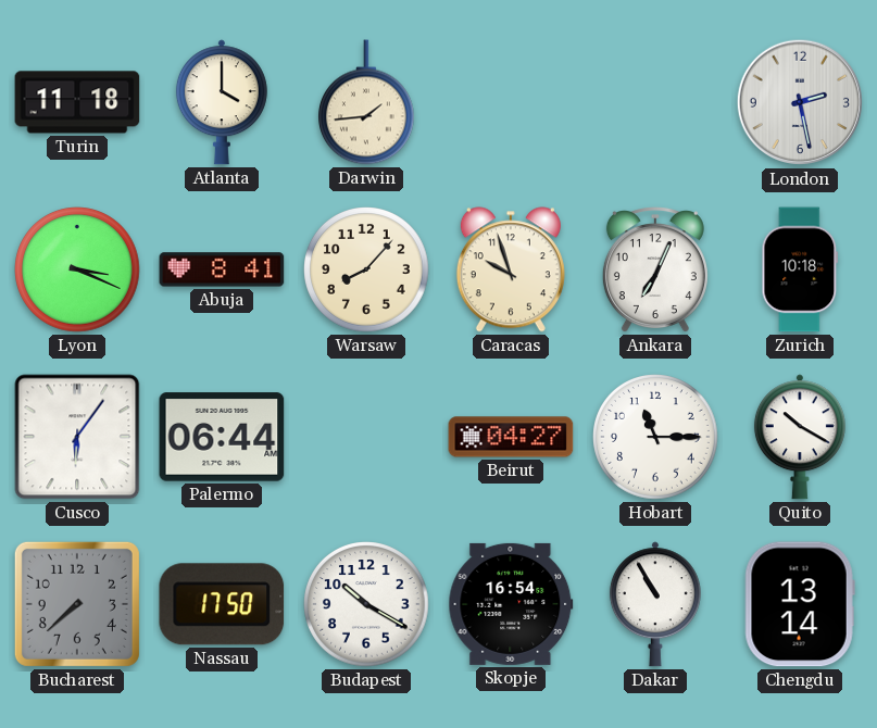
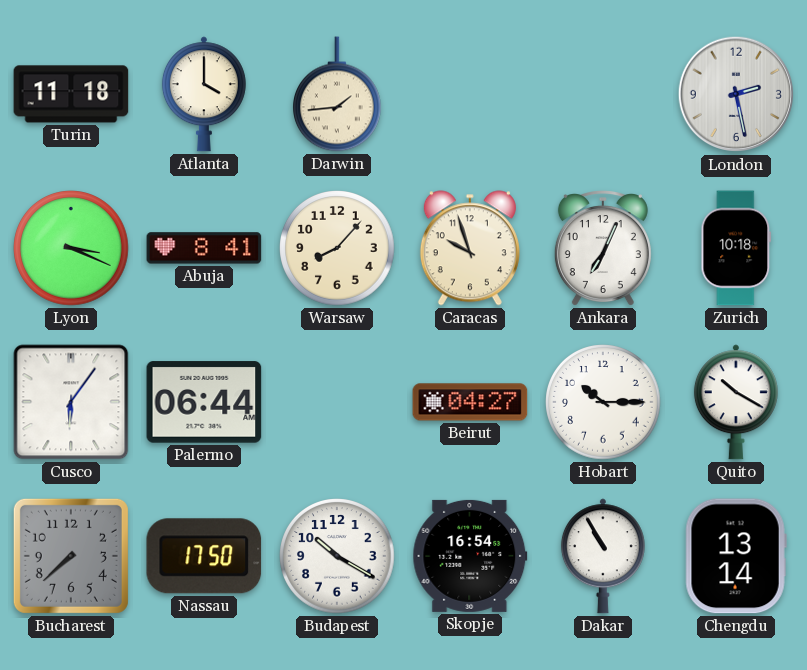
Hobart: 11:15 -> 10:15
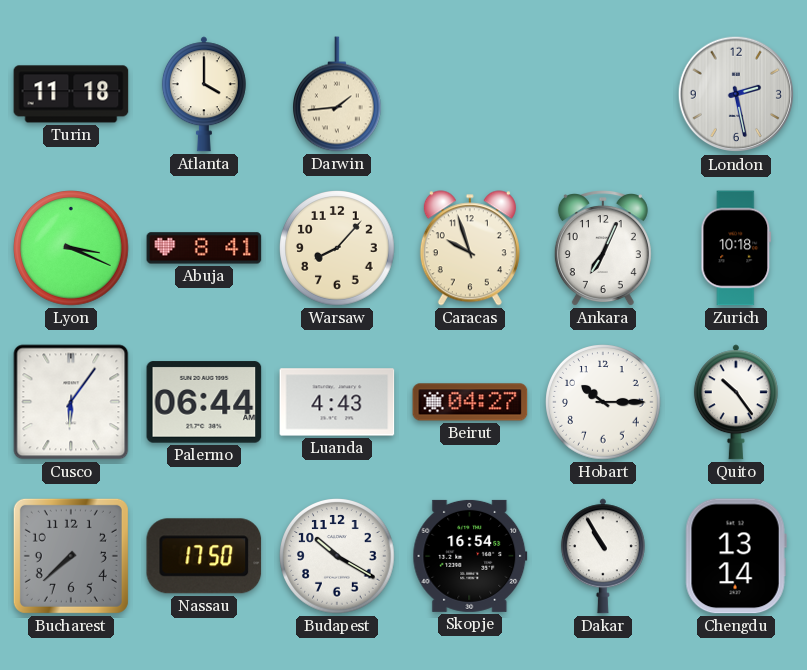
Luanda: none -> 4:43
Quito: 10:20 -> 10:24
